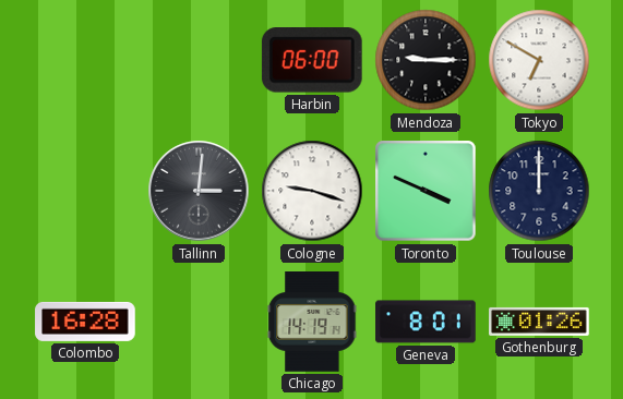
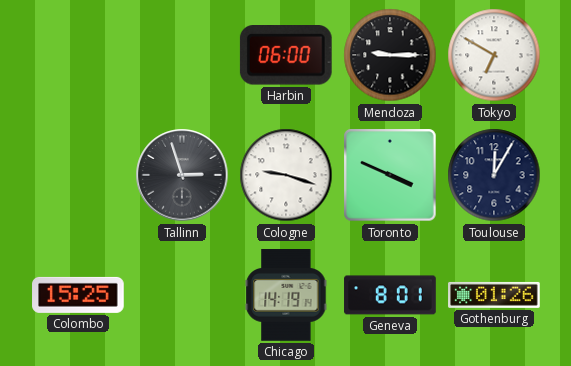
Tallinn: 3:01 -> 2:57
Toulouse: 12:00 -> 12:05
Colombo: 16:28 -> 15:25
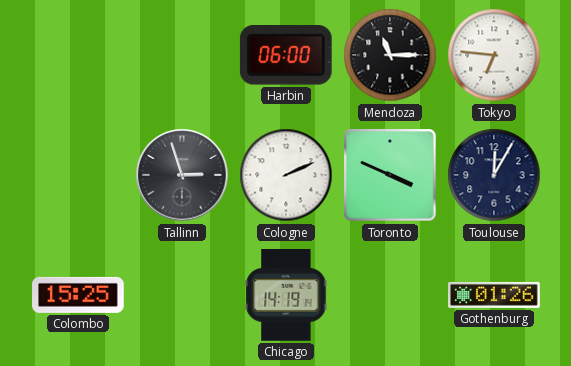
Mendoza: 9:15 -> 11:15
Tokyo: 6:50 -> 6:46
Cologne: 9:18 -> 2:11
Geneva: 8:01 -> none
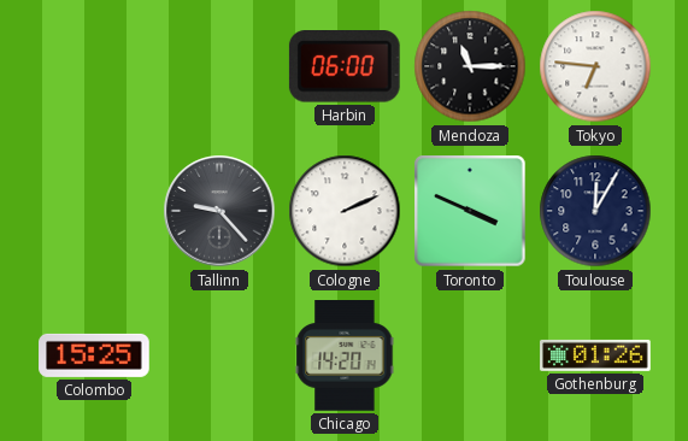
Tallinn: 2:57 -> 9:23
Chicago: 14:19 -> 14:20
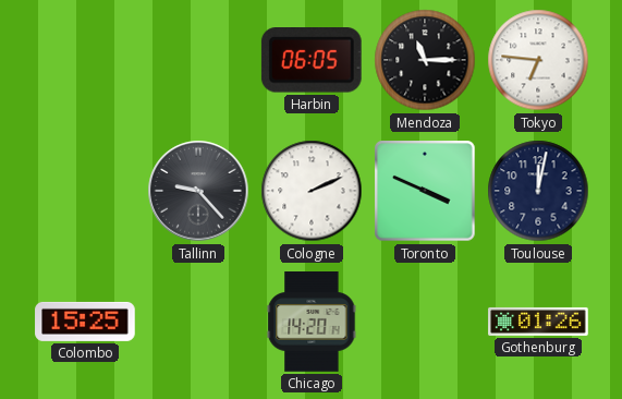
Harbin: 06:00 -> 06:05
Toulouse: 12:05 -> 12:02
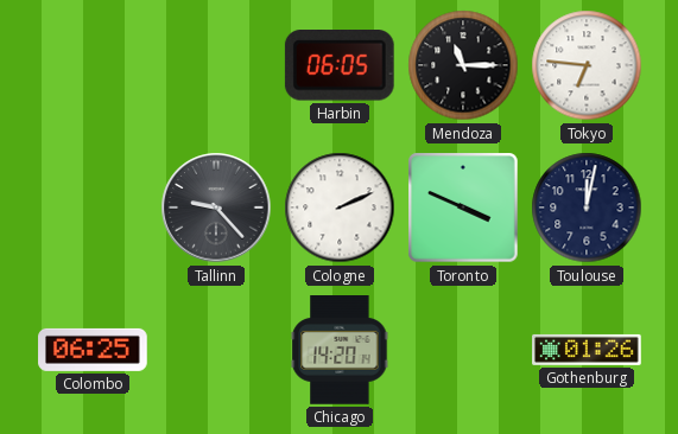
Colombo: 15:25 -> 06:25
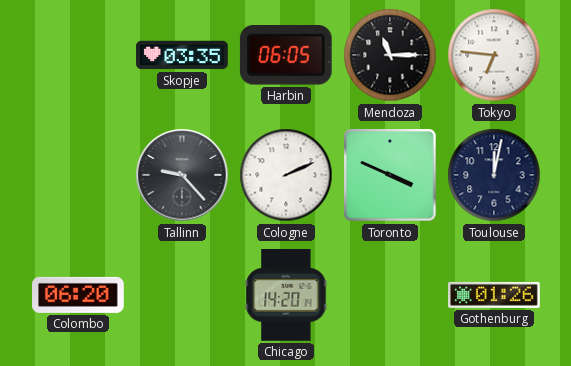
Skopje: none -> 03:35
Colombo: 06:25 -> 06:20
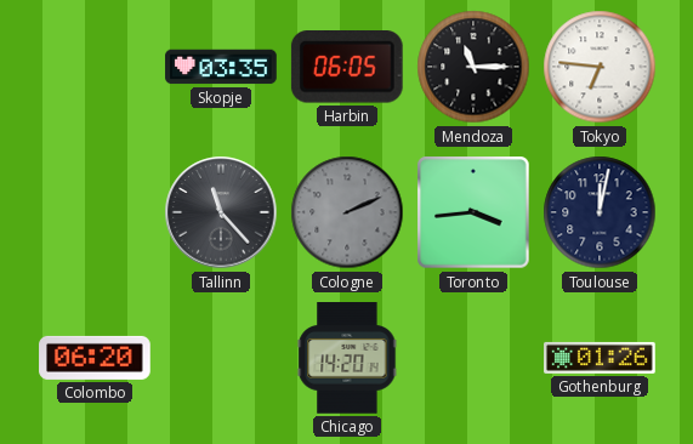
Tallinn: 9:23 -> 11:23
Cologne dial: white -> grey
Toronto: 3:49 -> 3:44
